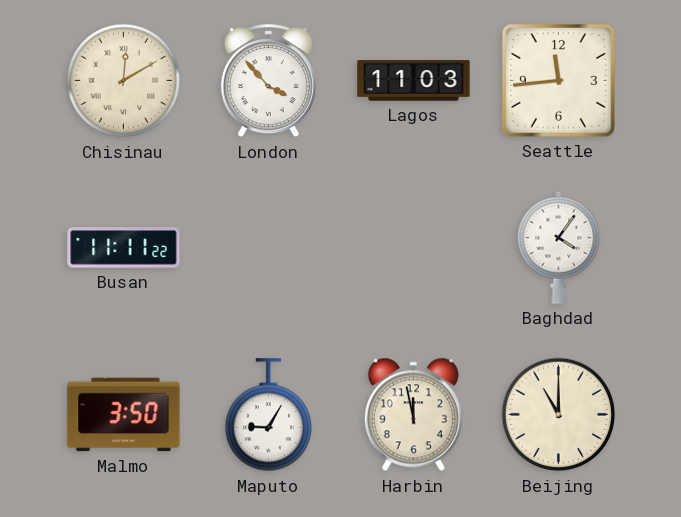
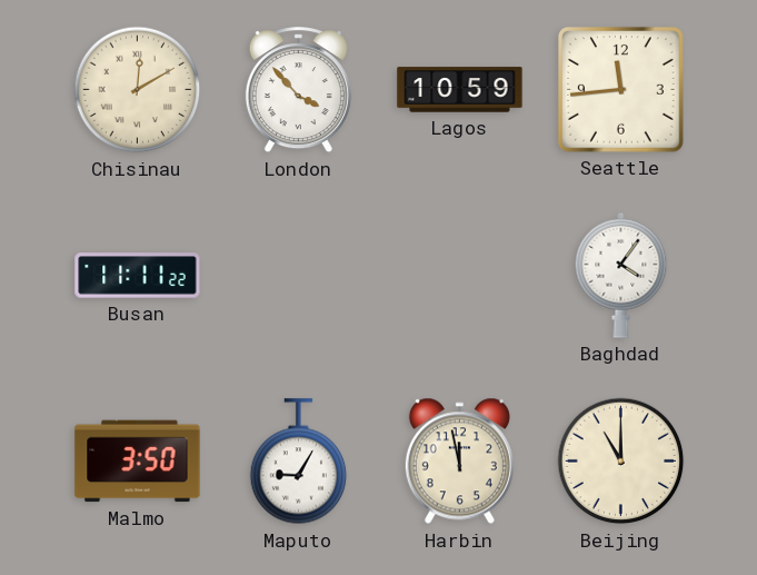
Lagos: 11:03 -> 10:59
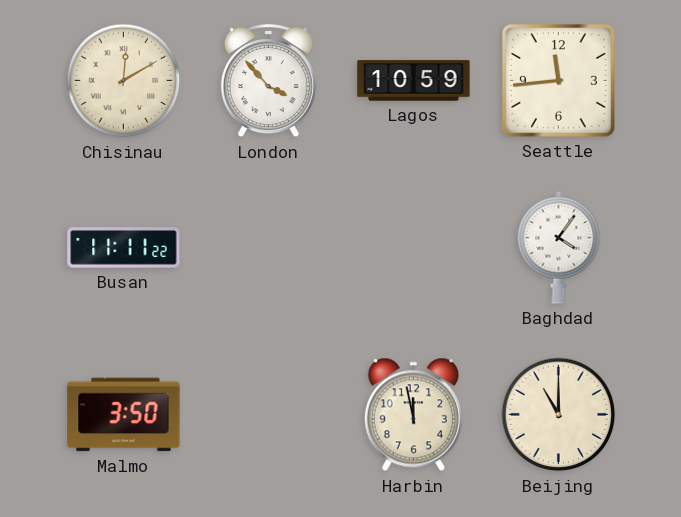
Maputo: 9:05 -> none
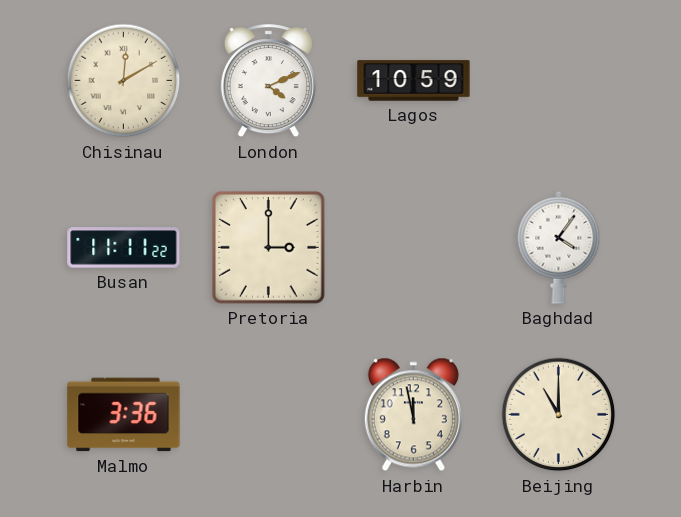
London: 3:53 -> 4:11
Seattle: 11:44 -> none
Pretoria: none -> 3:00
Malmo: 3:50 -> 3:36
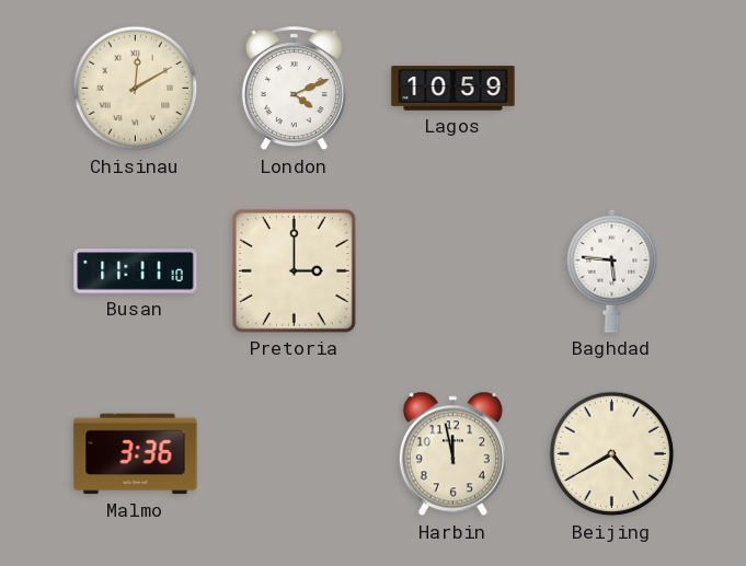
Busan: 11:11:22 -> 11:11:10
Baghdad: 4:06 -> 5:46
Beijing: 11:00 -> 4:40
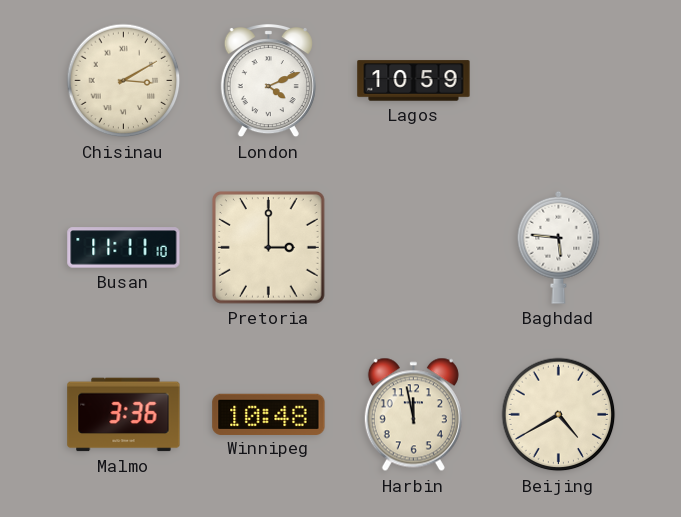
Chisinau: 12:10 -> 3:10
Winnipeg: none -> 10:48
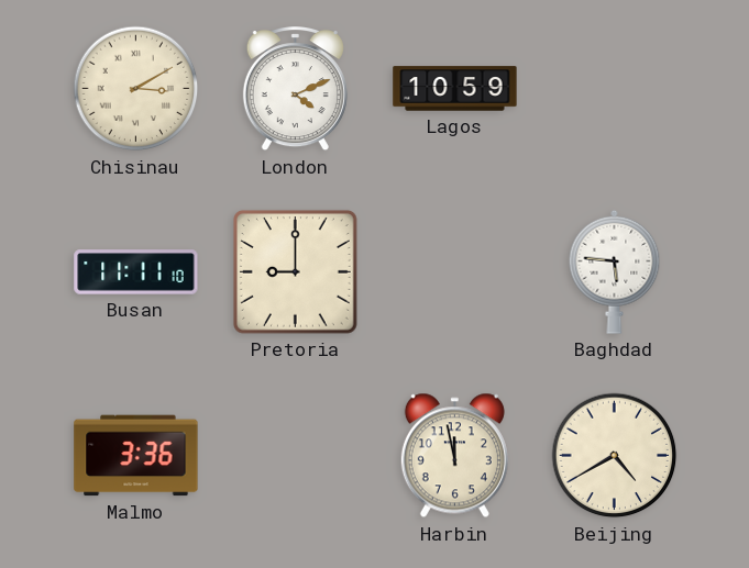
Pretoria: 3:00 -> 9:00
Winnipeg: 10:48 -> none
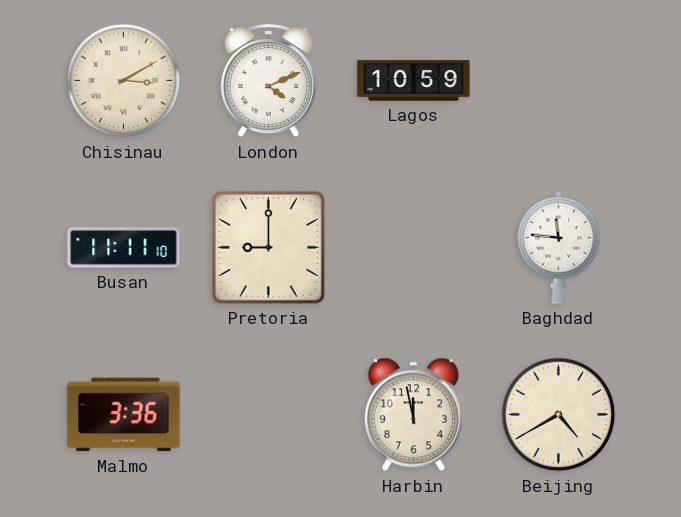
Baghdad: 5:46 -> 11:46
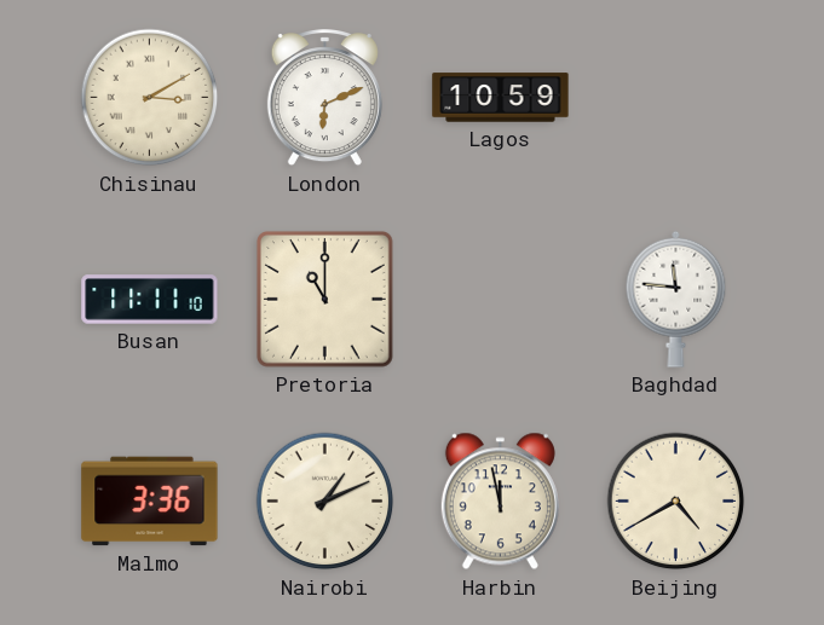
London: 4:11 -> 6:11
Pretoria: 9:00 -> 11:00
Nairobi: none -> 1:11
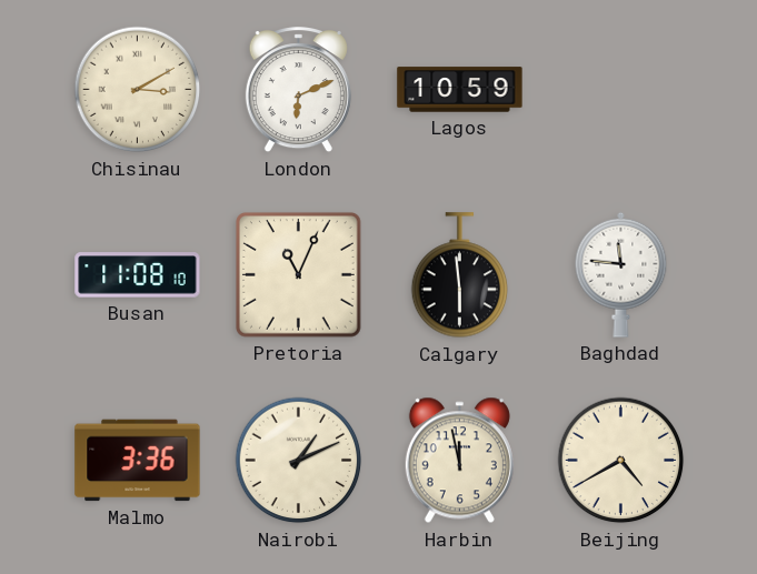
Busan: 11:11 -> 11:08
Pretoria: 11:00 -> 11:04
Calgary: none -> 5:59
